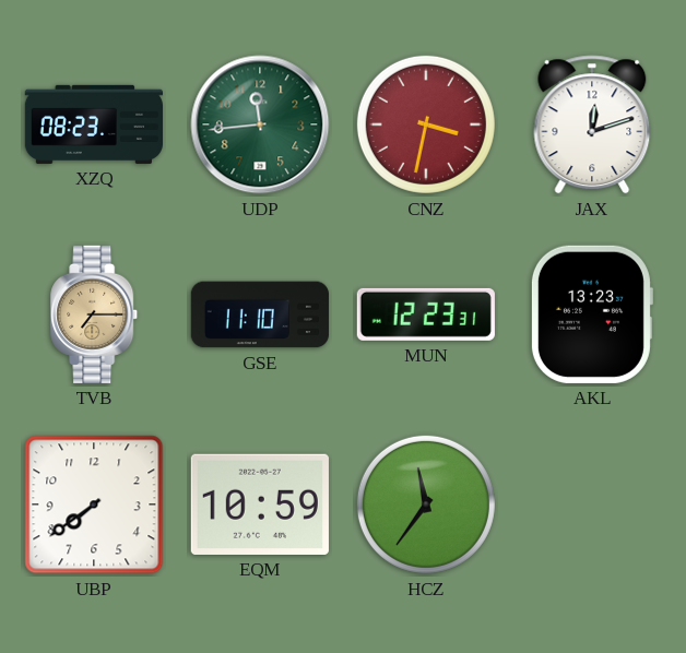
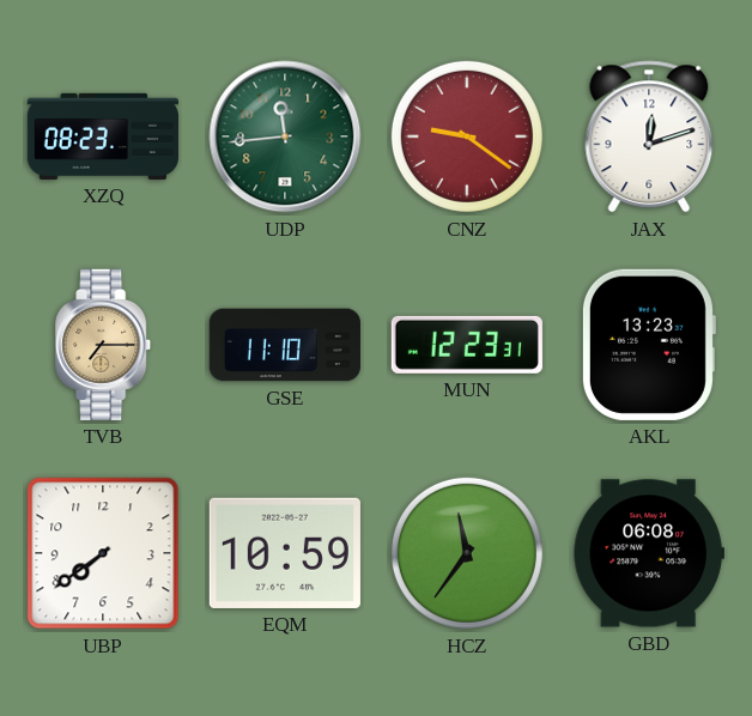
CNZ: 3:32 -> 9:21
GBD: none -> 06:08
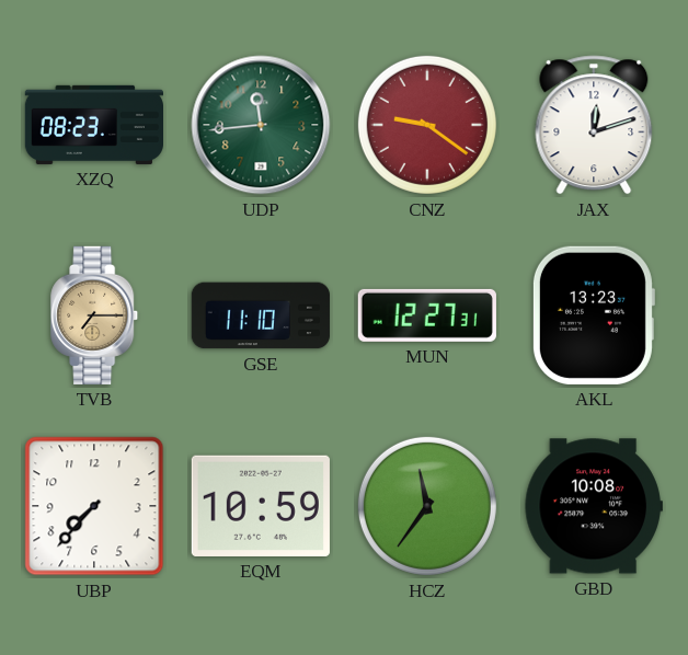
MUN: 12:23 -> 12:27
UBP: 7:39 -> 7:37
GBD: 06:08 -> 10:08
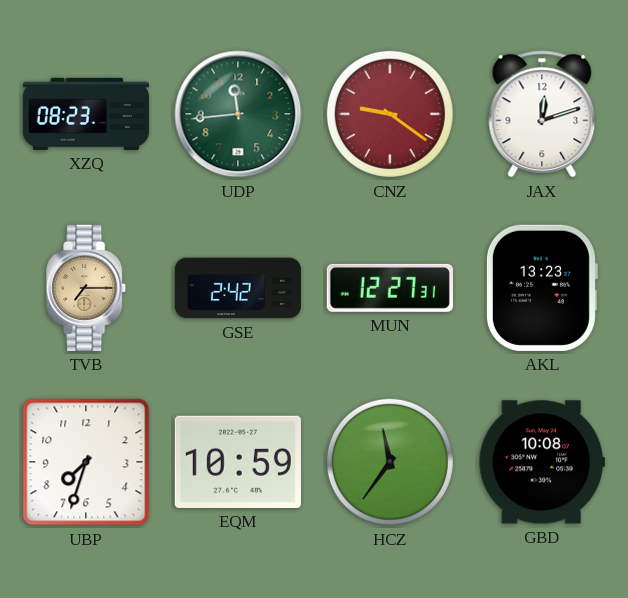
GSE: 11:10 -> 2:42
UBP: 7:37 -> 7:33
